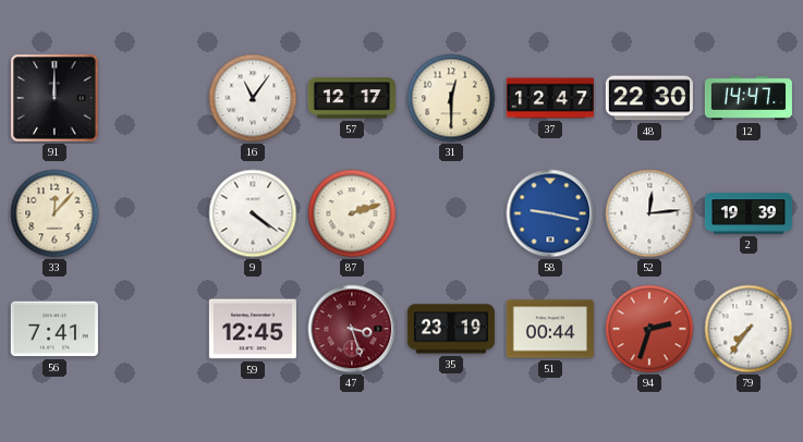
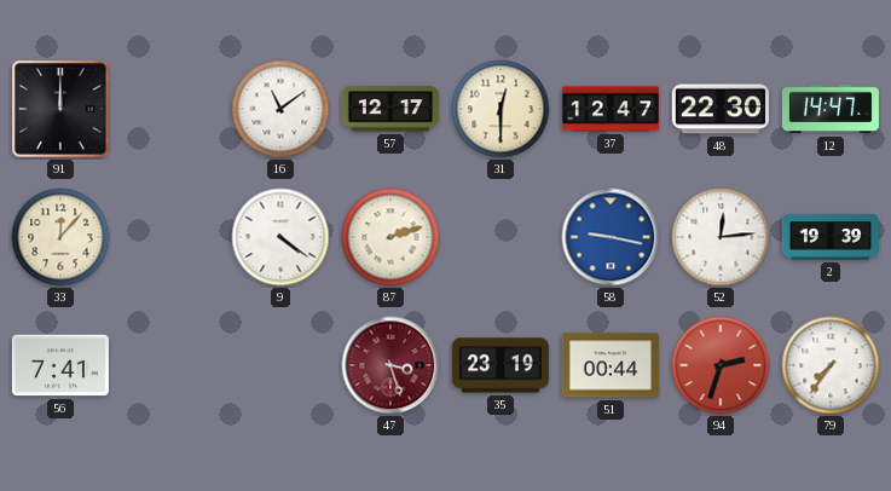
16: 11:06 -> 11:09
59: 12:45 -> none
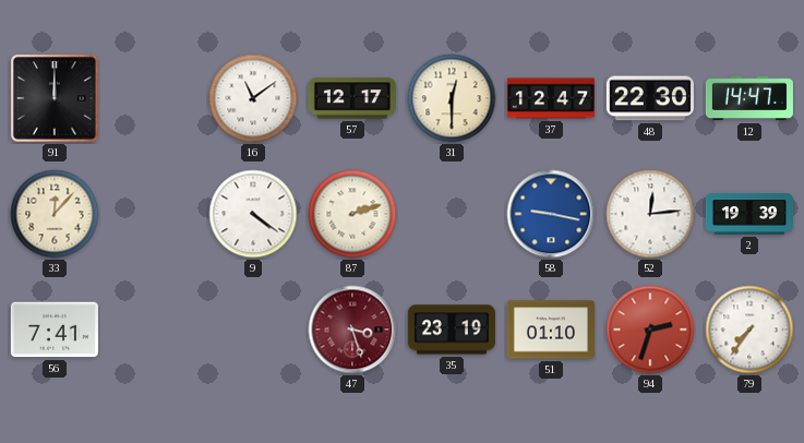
51: 00:44 -> 01:10
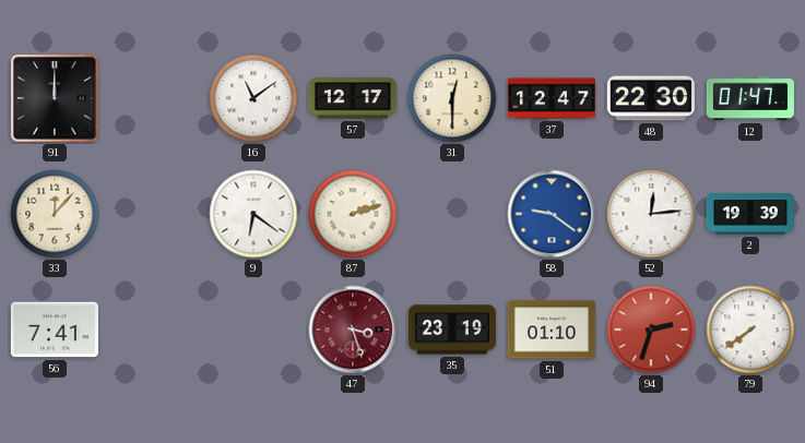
12: 14:47 -> 01:47
9: 4:21 -> 6:21
58: 9:17 -> 9:21
79: 7:36 -> 7:39
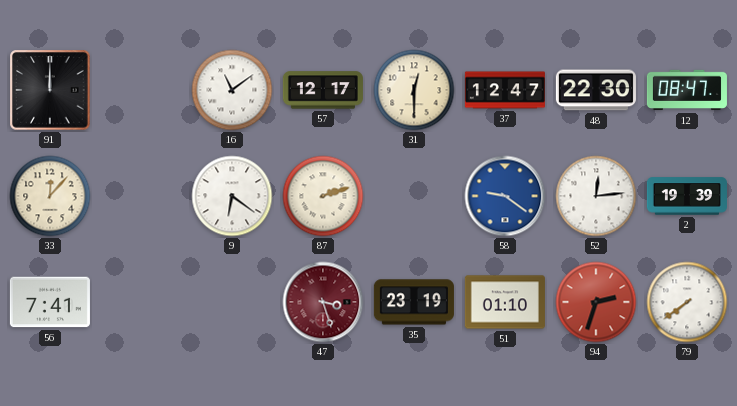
12: 01:47 -> 08:47
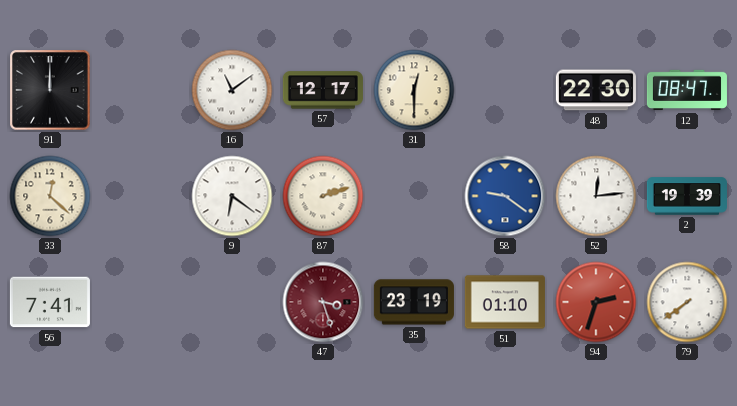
37: 12:47 -> none
33: 12:07 -> 12:22
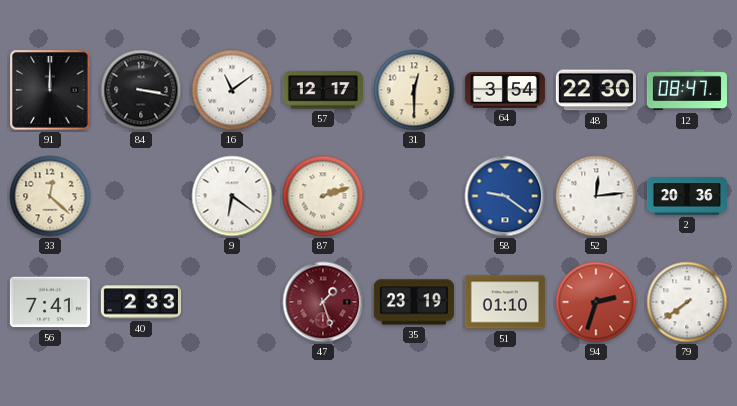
84: none -> 3:17
64: none -> 3:54
2: 19:39 -> 20:36
40: none -> 2:33
47: 3:27 -> 1:27
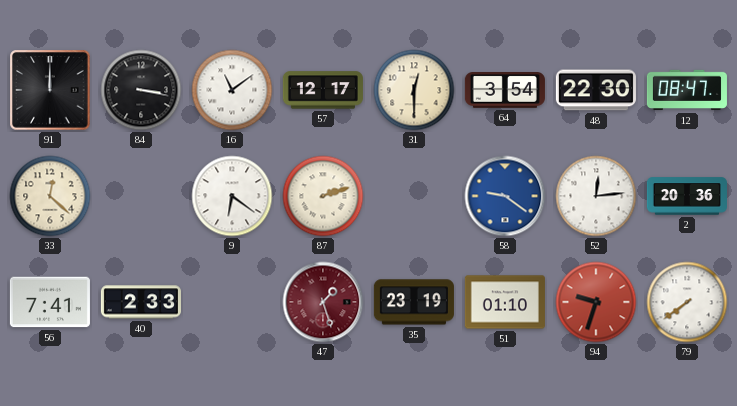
94: 2:33 -> 9:33
